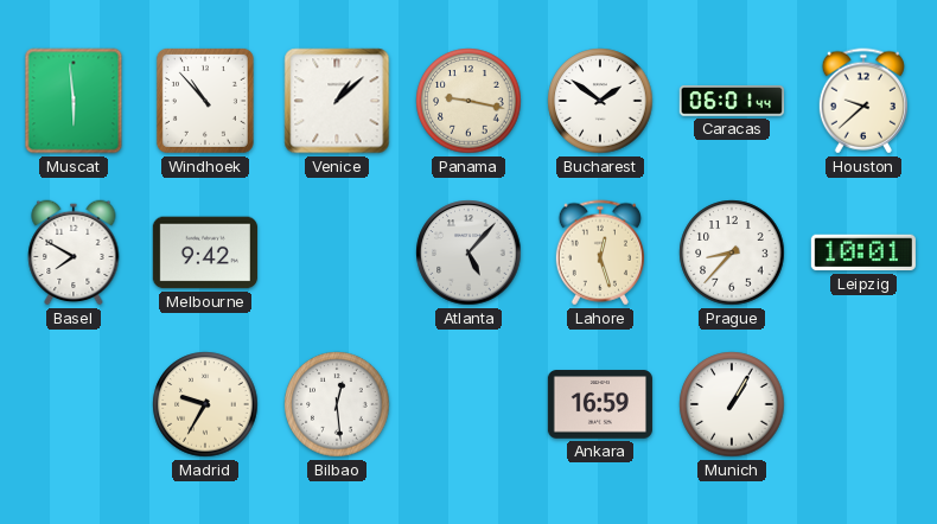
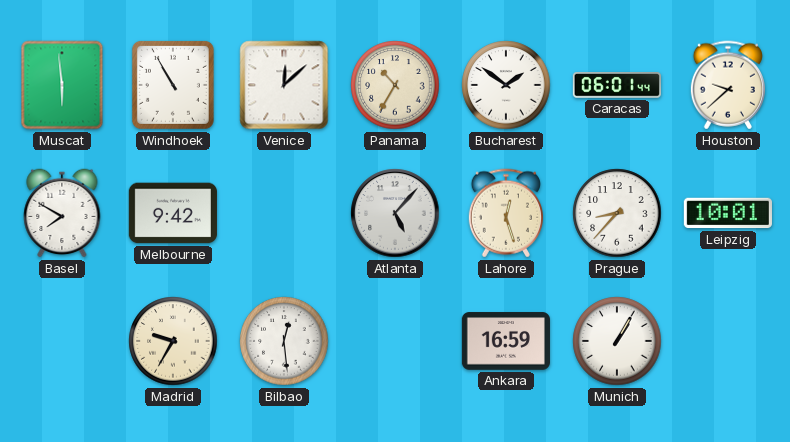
Windhoek: 10:53 -> 10:55
Venice: 1:08 -> 12:08
Panama: 9:17 -> 10:35
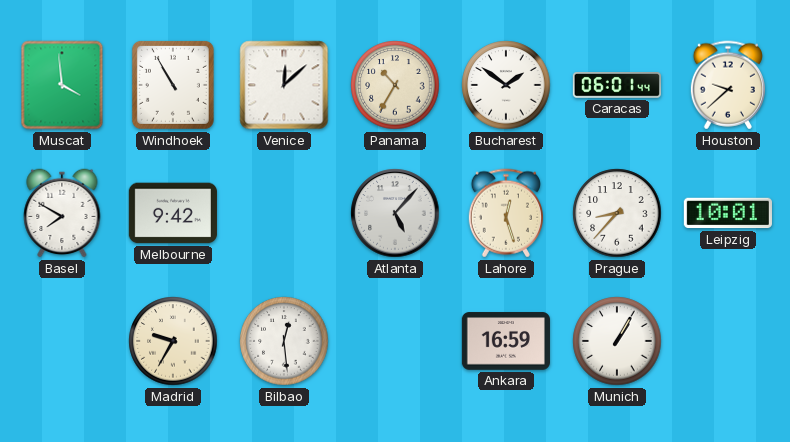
Muscat: 5:59 -> 3:59
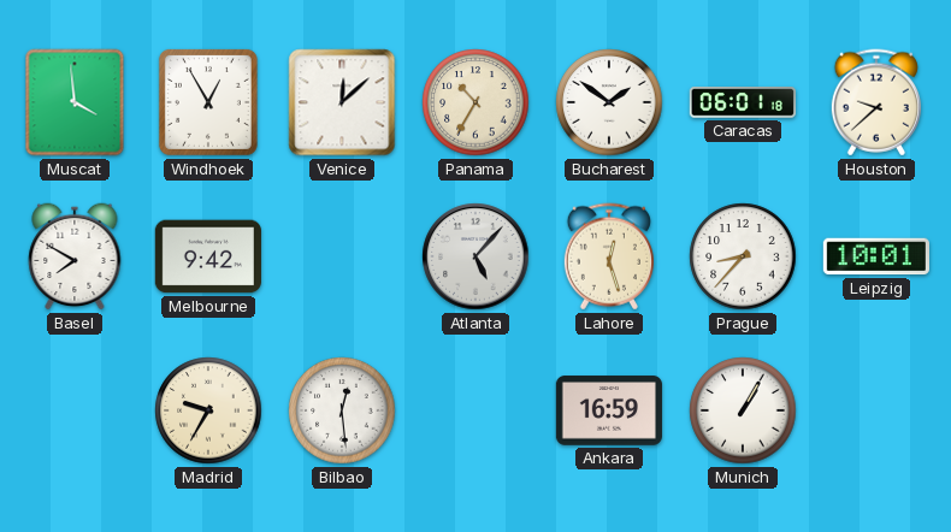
Windhoek: 10:55 -> 12:55
Caracas: 06:01:44 -> 06:01:18
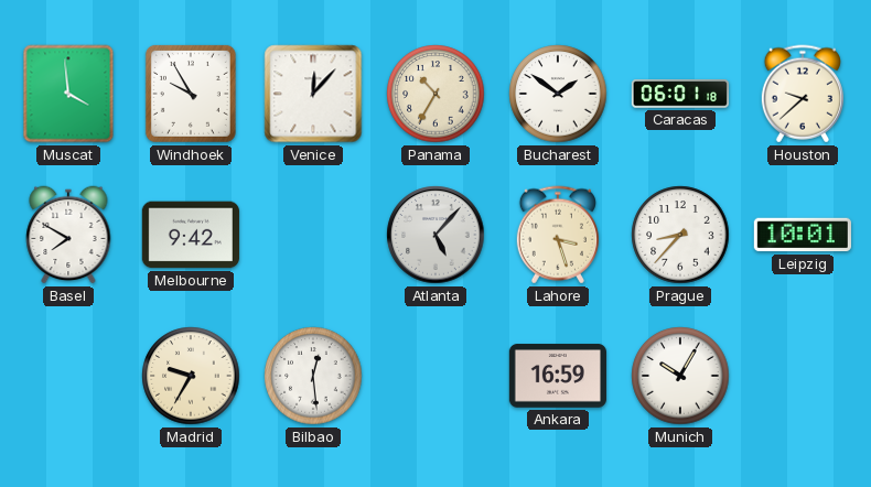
Windhoek: 12:55 -> 9:55
Venice: 12:08 -> 12:07
Lahore: 12:27 -> 3:27
Munich: 1:05 -> 10:05
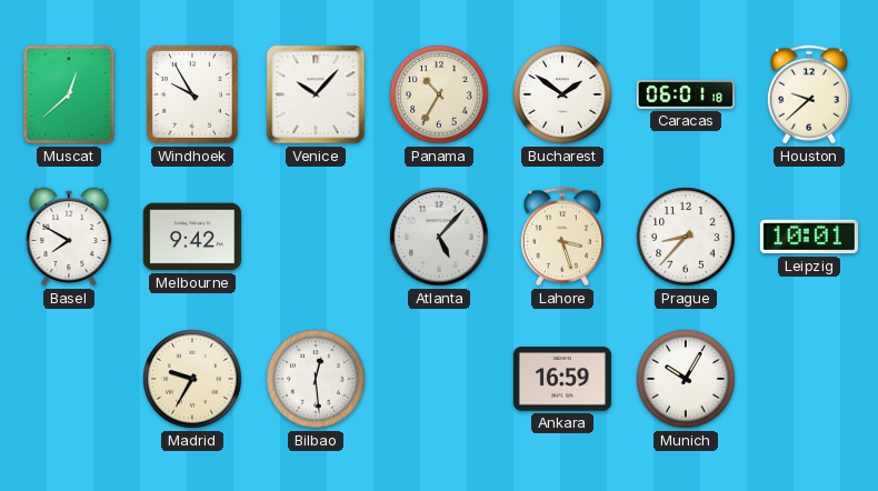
Muscat: 3:59 -> 12:38
Venice: 12:07 -> 10:07
